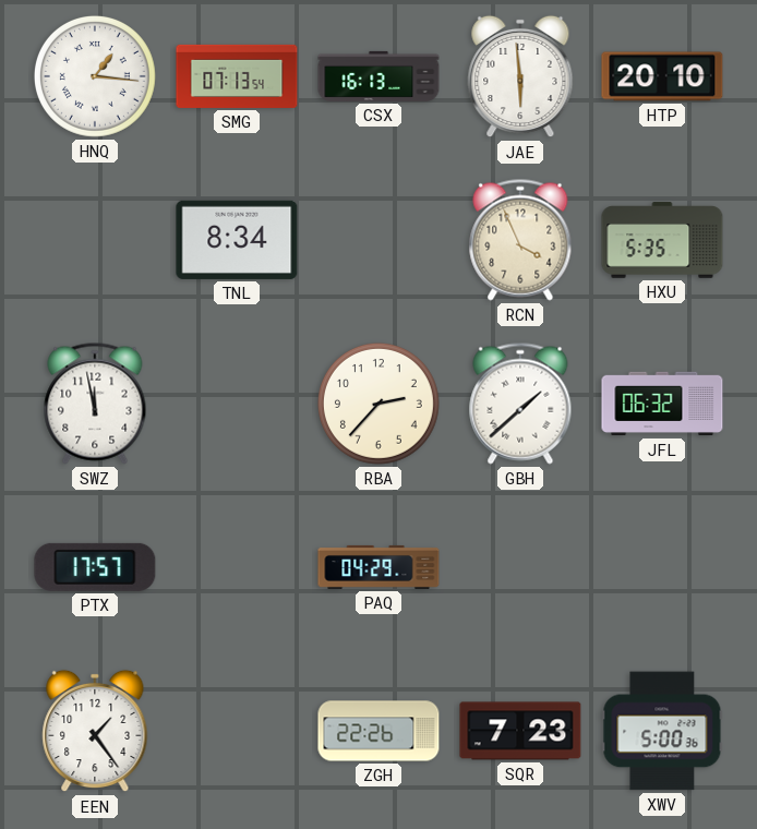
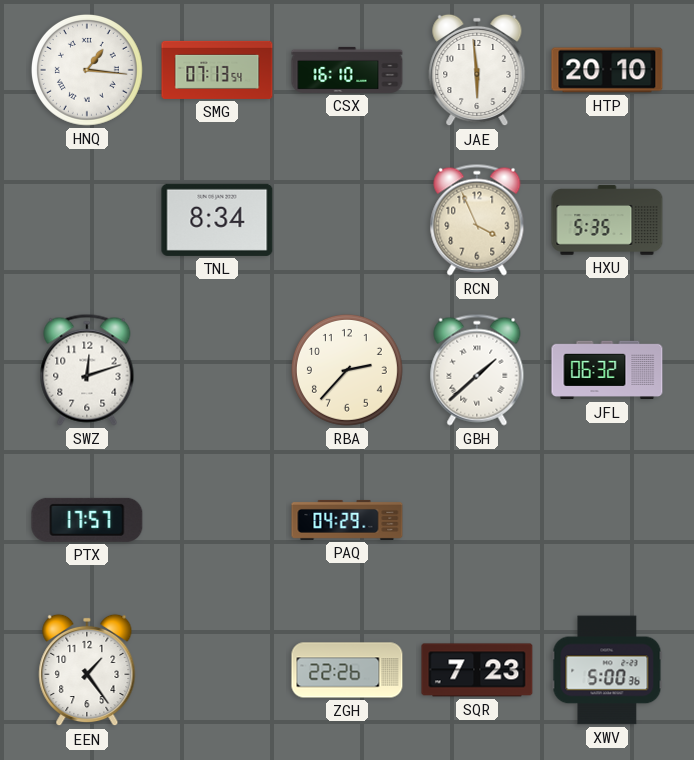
CSX: 16:13 -> 16:10
SWZ: 11:58 -> 12:12
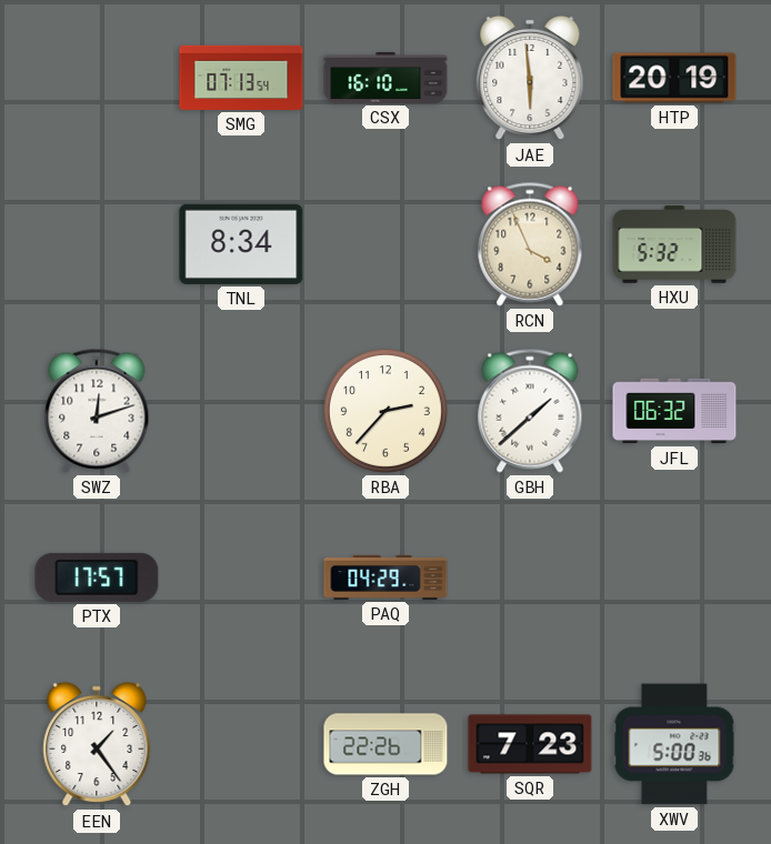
HNQ: 1:16 -> none
HTP: 20:10 -> 20:19
HXU: 5:35 -> 5:32
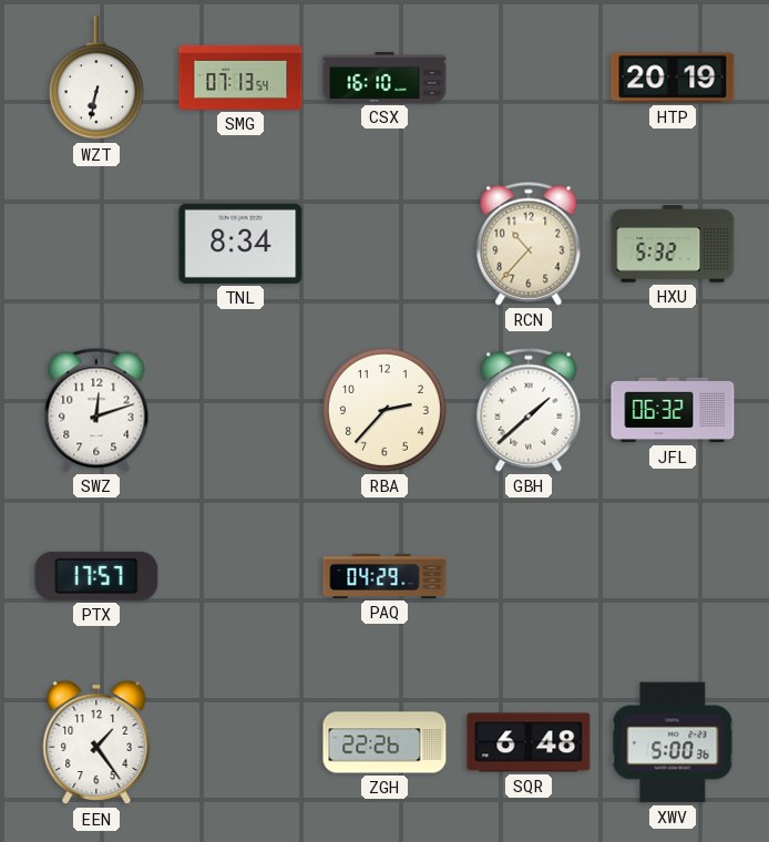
WZT: none -> 6:32
JAE: 5:59 -> none
RCN: 3:56 -> 10:37
SQR: 7:23 -> 6:48
